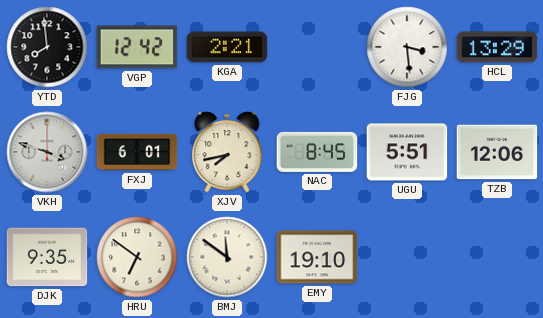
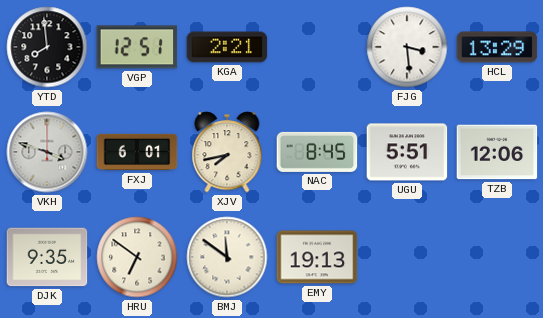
VGP: 12:42 -> 12:51
EMY: 19:10 -> 19:13
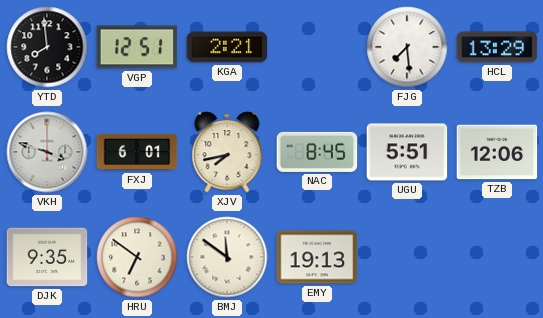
FJG: 3:29 -> 7:29
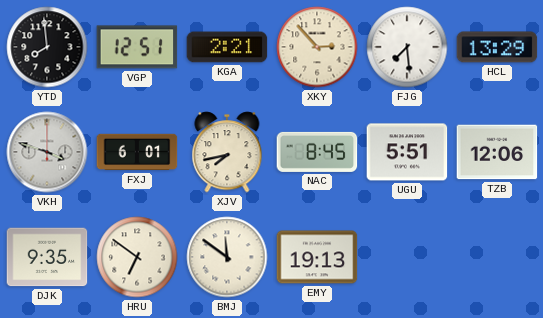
XKY: none -> 2:53
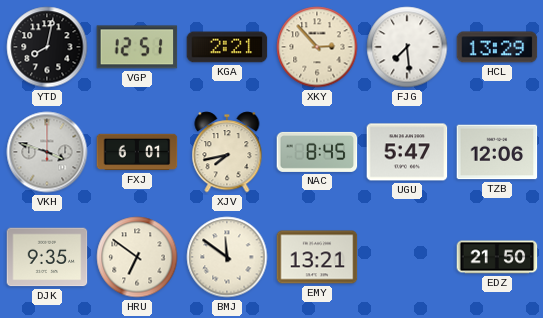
YTD: 7:59 -> 8:02
UGU: 5:51 -> 5:47
EMY: 19:13 -> 13:21
EDZ: none -> 21:50
